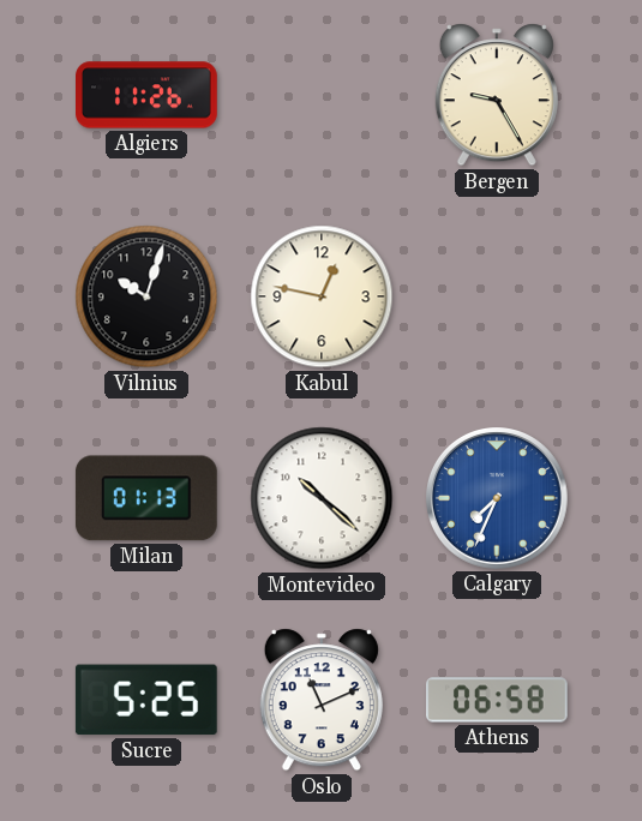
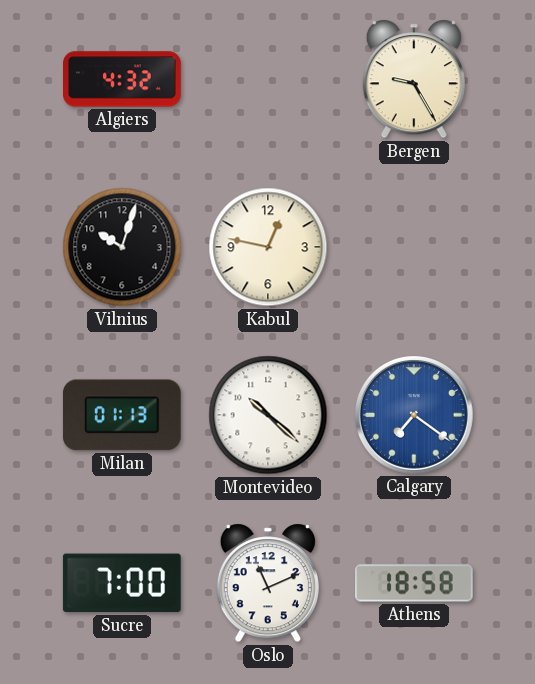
Algiers: 11:26 -> 4:32
Calgary: 7:34 -> 7:21
Sucre: 5:25 -> 7:00
Athens: 06:58 -> 18:58
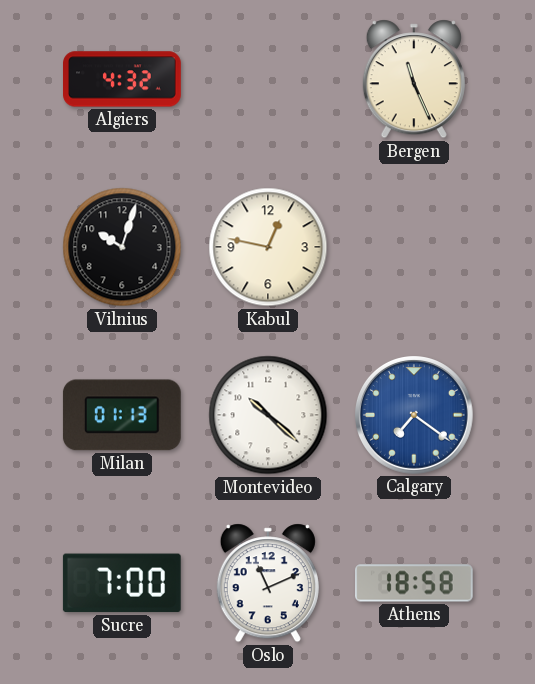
Bergen: 9:25 -> 11:26
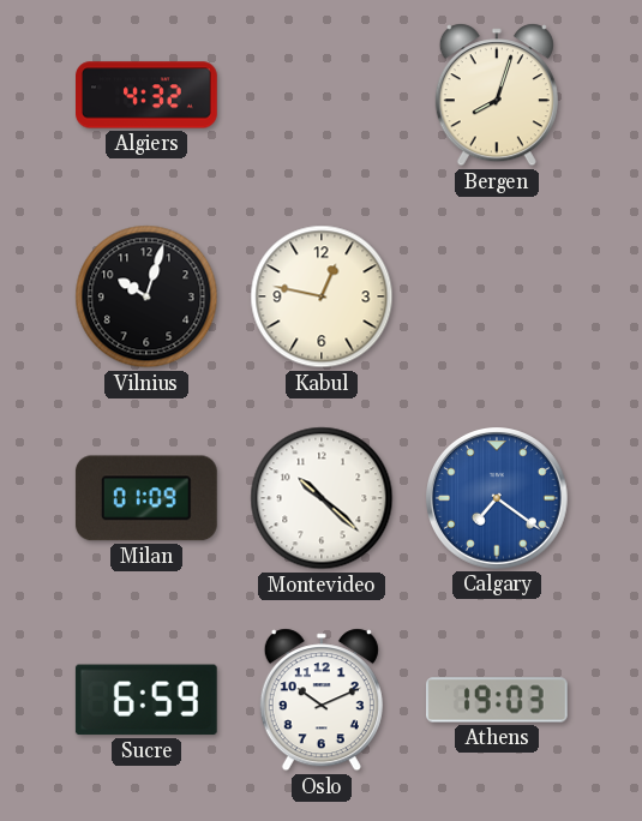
Bergen: 11:26 -> 8:03
Milan: 01:13 -> 01:09
Sucre: 7:00 -> 6:59
Oslo: 11:11 -> 10:11
Athens: 18:58 -> 19:03
